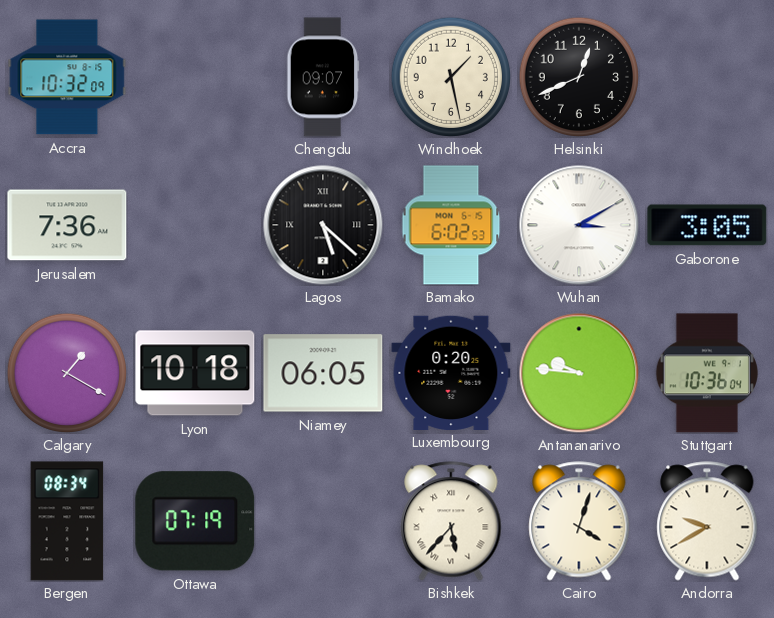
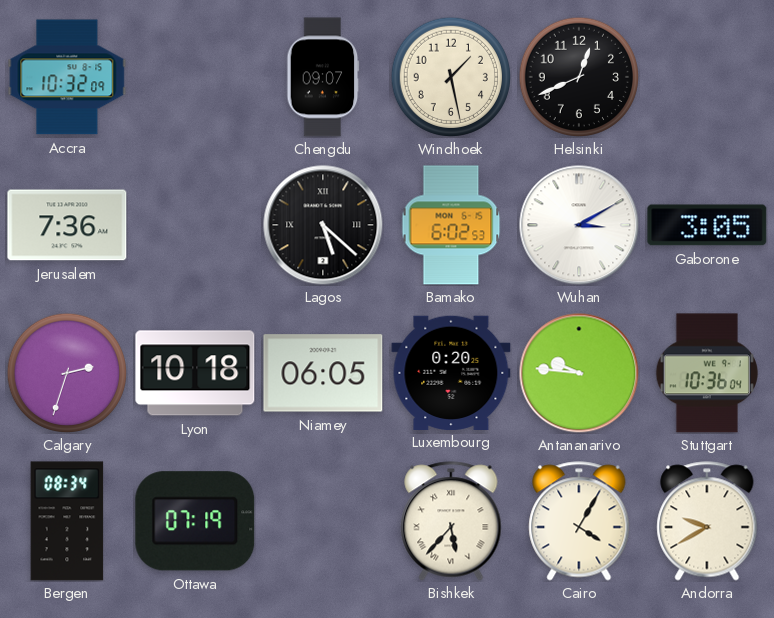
Calgary: 1:20 -> 2:33
Cairo: 4:03 -> 4:05
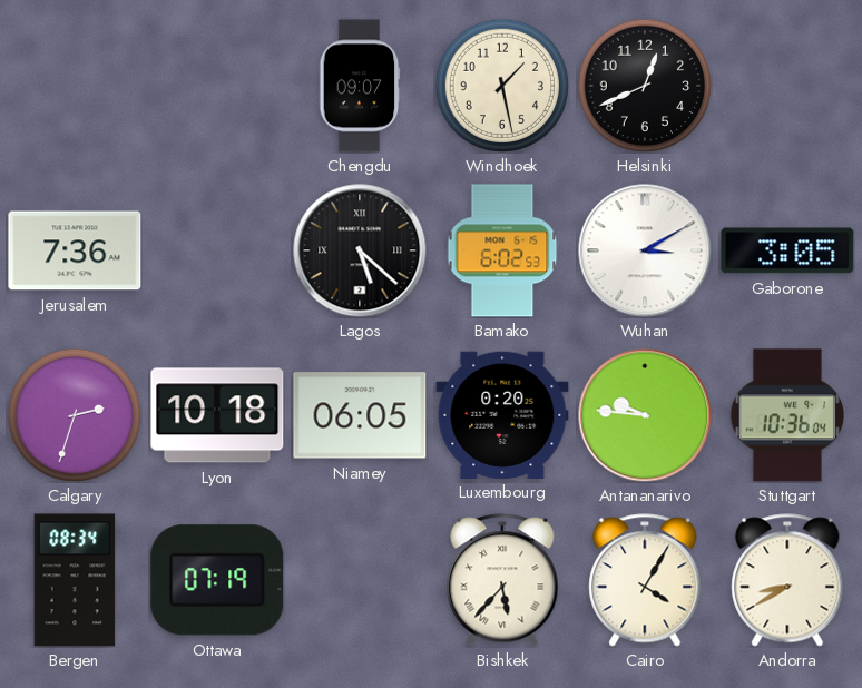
Accra: 10:32 -> none
Andorra: 9:40 -> 8:40
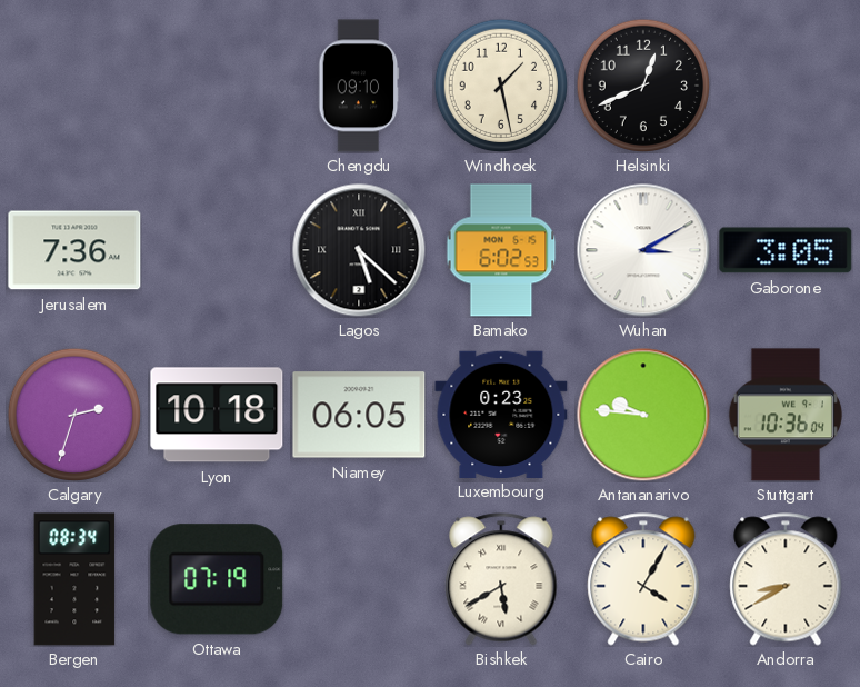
Chengdu: 09:07 -> 09:10
Luxembourg: 0:20 -> 0:23
Bishkek: 5:37 -> 5:40
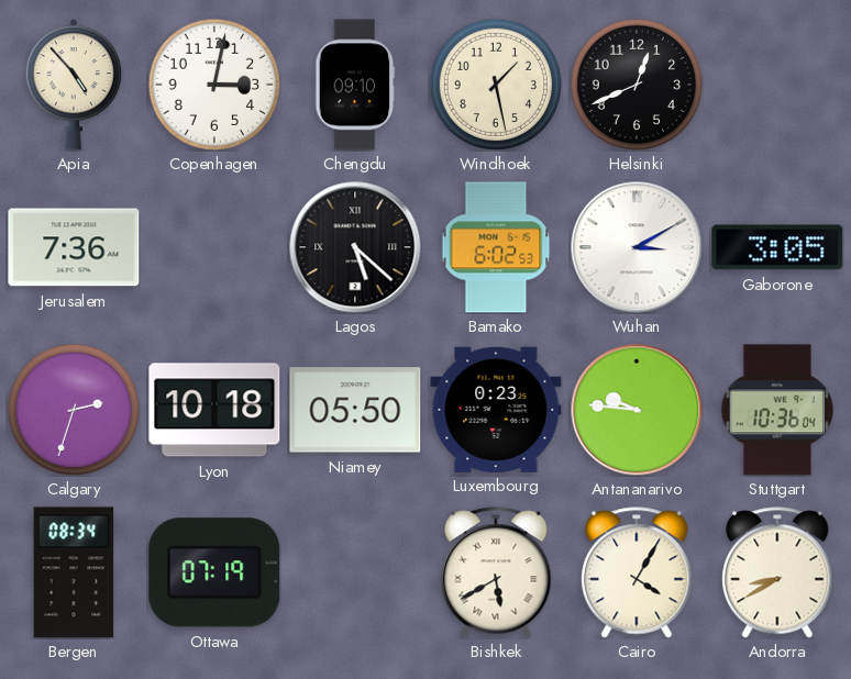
Apia: none -> 4:53
Copenhagen: none -> 3:02
Niamey: 06:05 -> 05:50
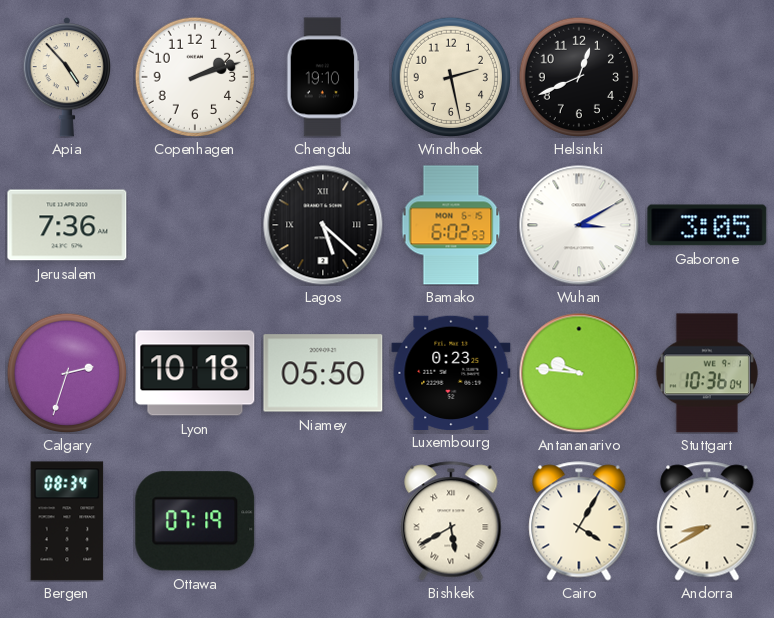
Copenhagen: 3:02 -> 2:12
Chengdu: 09:10 -> 19:10
Windhoek: 1:28 -> 2:28
